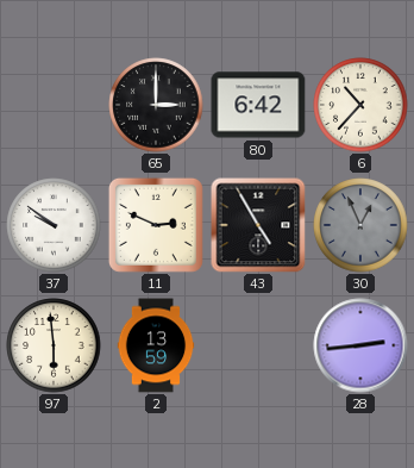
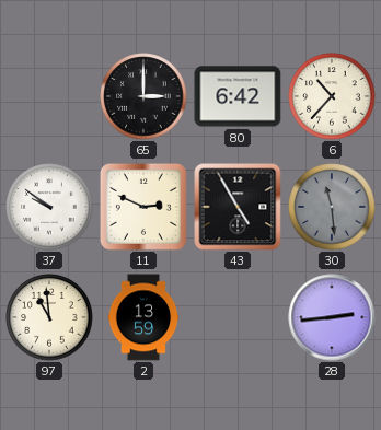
30: 12:56 -> 11:29
97: 5:59 -> 10:59
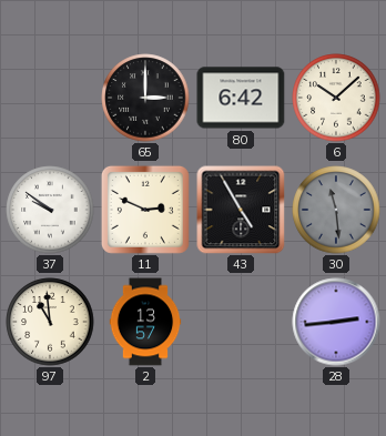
6: 10:37 -> 10:08
2: 13:59 -> 13:57
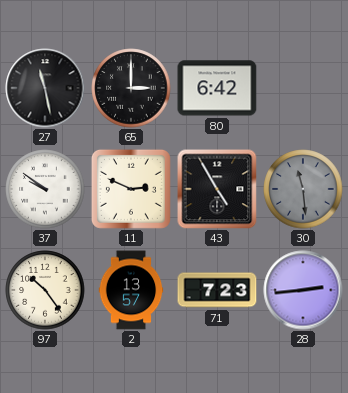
27: none -> 11:28
6: 10:08 -> none
97: 10:59 -> 10:24
71: none -> 7:23
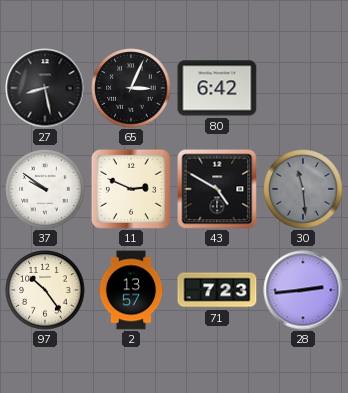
27: 11:28 -> 8:28
65: 3:00 -> 3:04
43: 4:55 -> 4:50
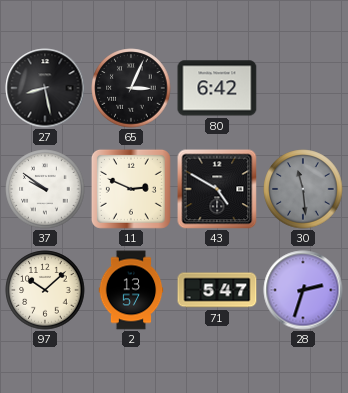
97: 10:24 -> 10:08
71: 7:23 -> 5:47
28: 2:44 -> 2:33
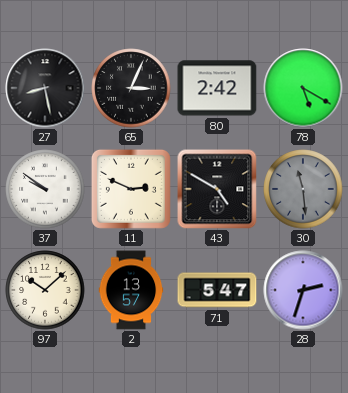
80: 6:42 -> 2:42
78: none -> 5:20
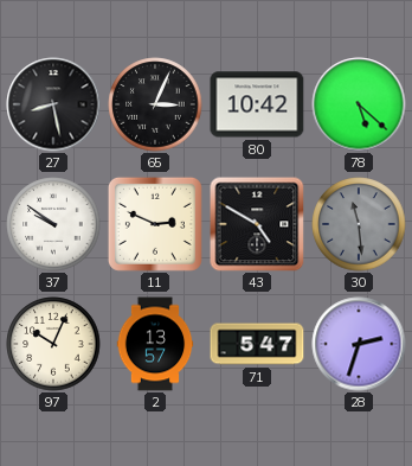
80: 2:42 -> 10:42
78: 5:20 -> 5:22
97: 10:08 -> 10:04
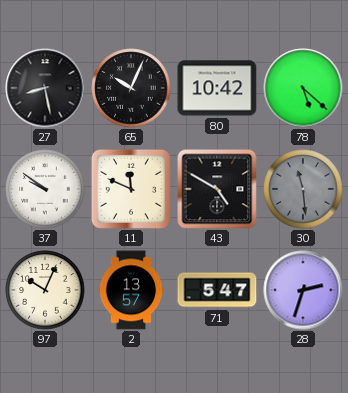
65: 3:04 -> 10:04
11: 2:49 -> 11:49
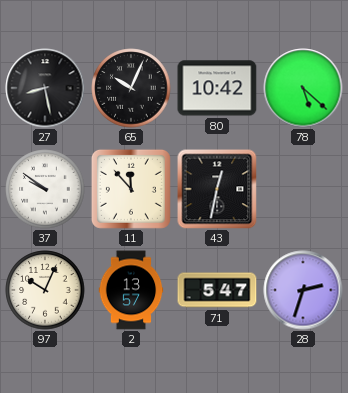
11: 11:49 -> 11:53
43: 4:50 -> 12:32
30: 11:29 -> none
